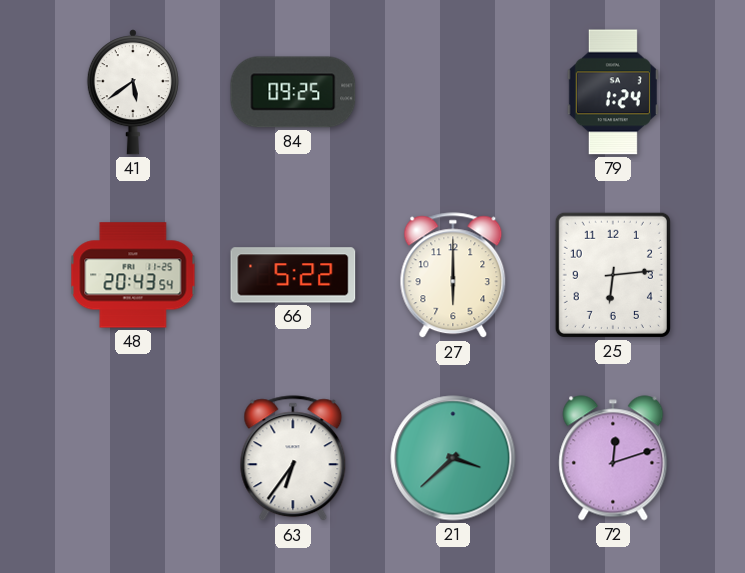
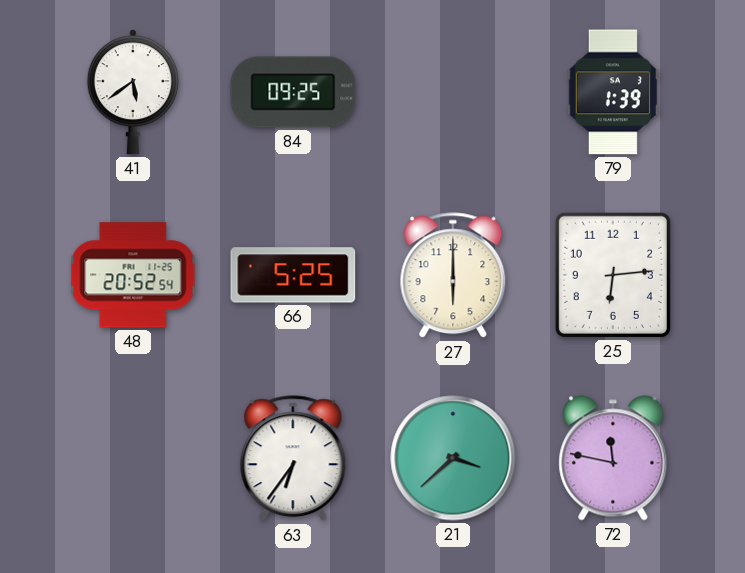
79: 1:24 -> 1:39
48: 20:43 -> 20:52
66: 5:22 -> 5:25
72: 12:12 -> 11:47
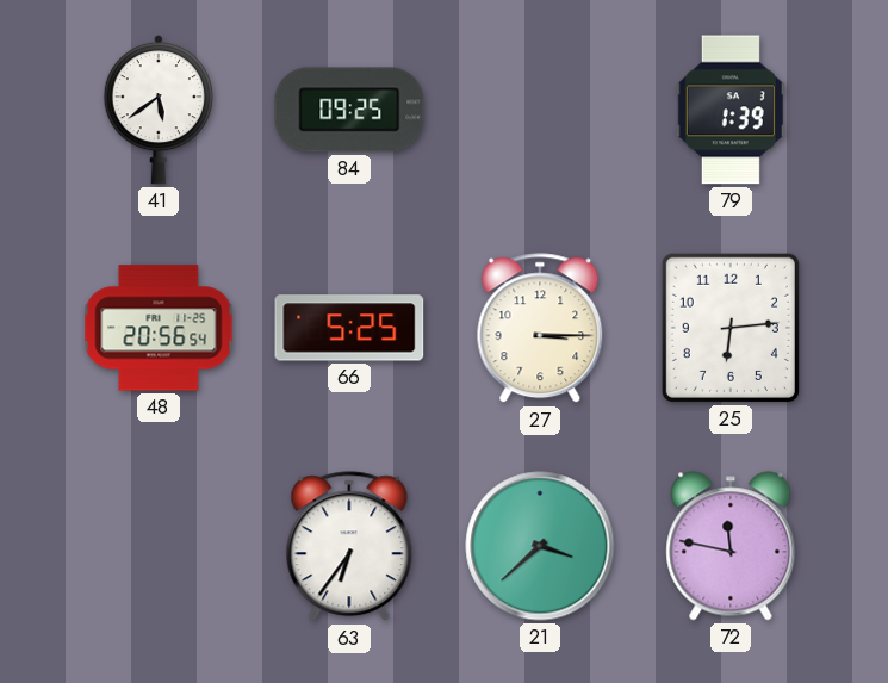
48: 20:52 -> 20:56
27: 6:00 -> 3:15
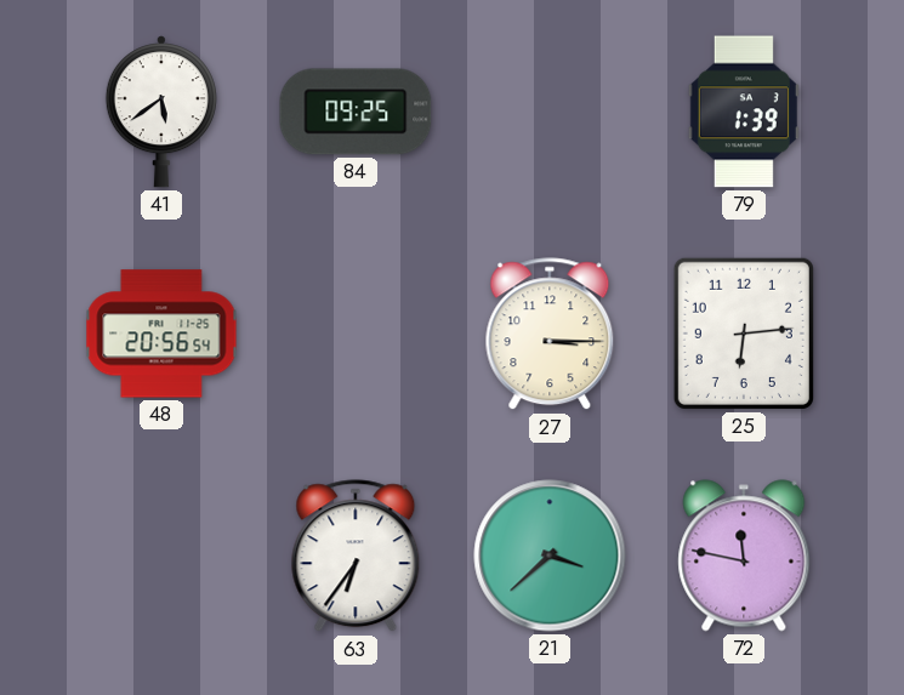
66: 5:25 -> none
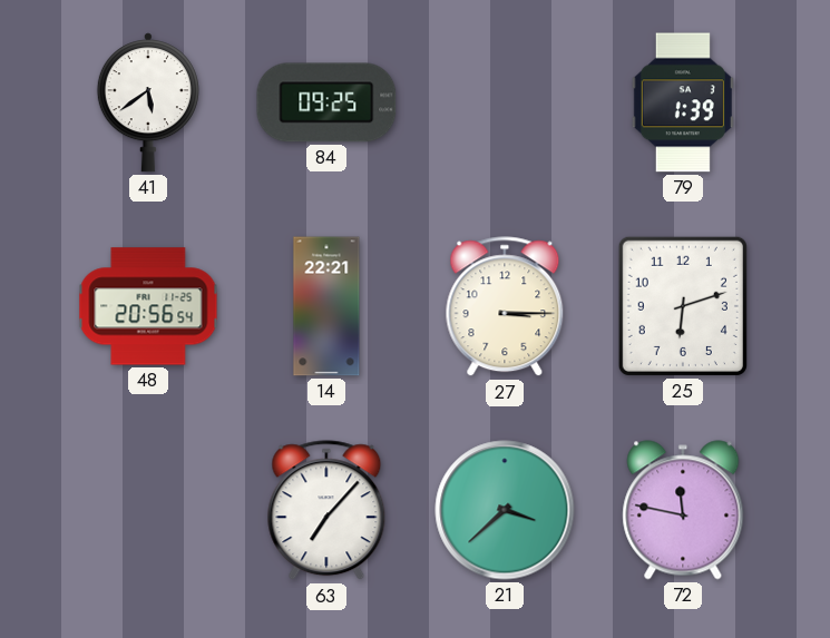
14: none -> 22:21
25: 6:14 -> 6:12
63: 6:36 -> 7:07
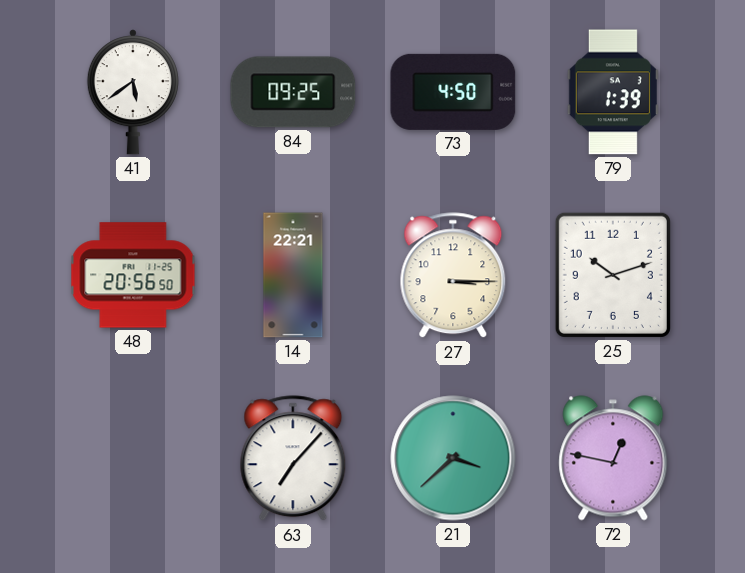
73: none -> 4:50
48: 20:56:54 -> 20:56:50
25: 6:12 -> 10:12
72: 11:47 -> 12:47
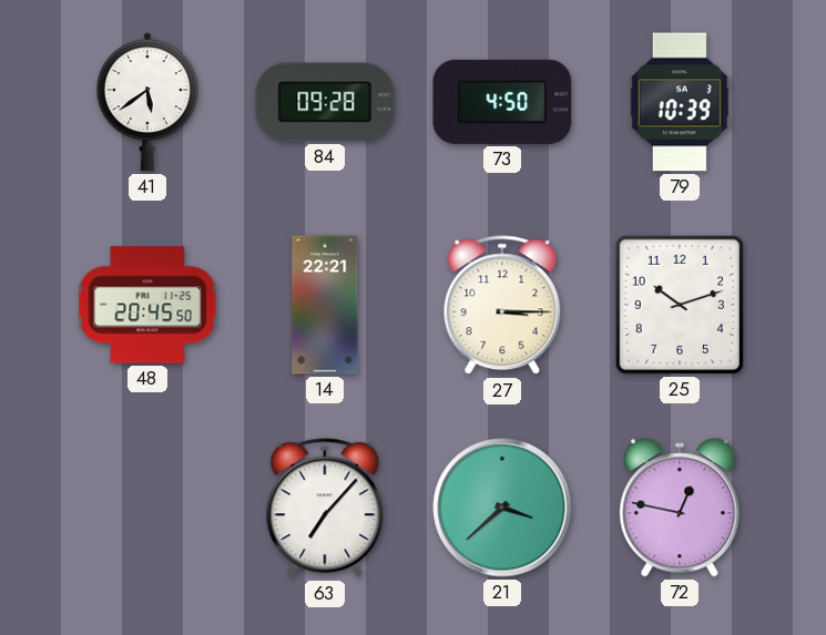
84: 09:25 -> 09:28
79: 1:39 -> 10:39
48: 20:56 -> 20:45
